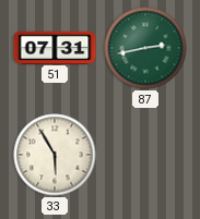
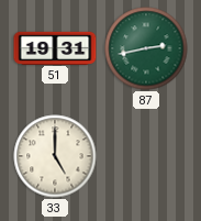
51: 07:31 -> 19:31
33: 5:55 -> 5:00
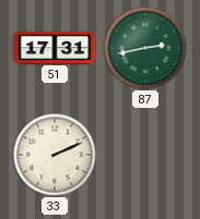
51: 19:31 -> 17:31
33: 5:00 -> 2:11
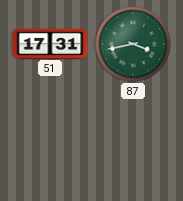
87: 2:43 -> 3:43
33: 2:11 -> none
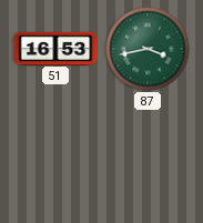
51: 17:31 -> 16:53
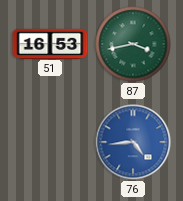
76: none -> 4:44
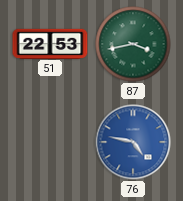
51: 16:53 -> 22:53
76: 4:44 -> 4:47
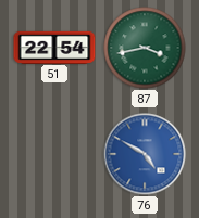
51: 22:53 -> 22:54
76: 4:47 -> 4:50
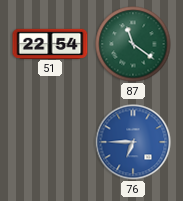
87: 3:43 -> 11:21
76: 4:50 -> 6:45
